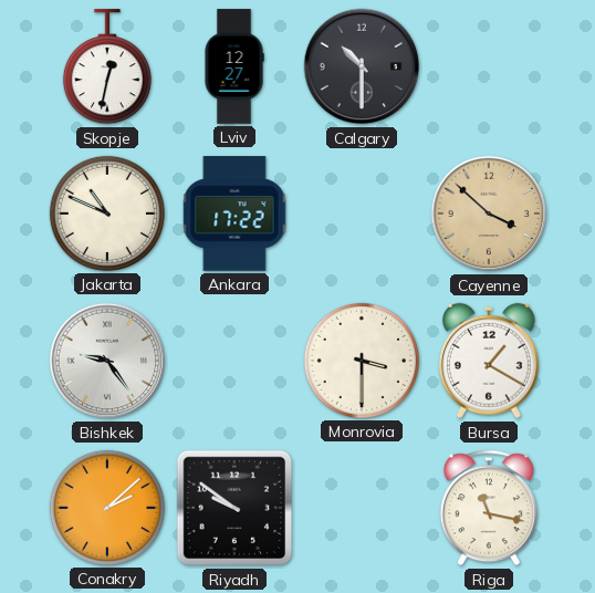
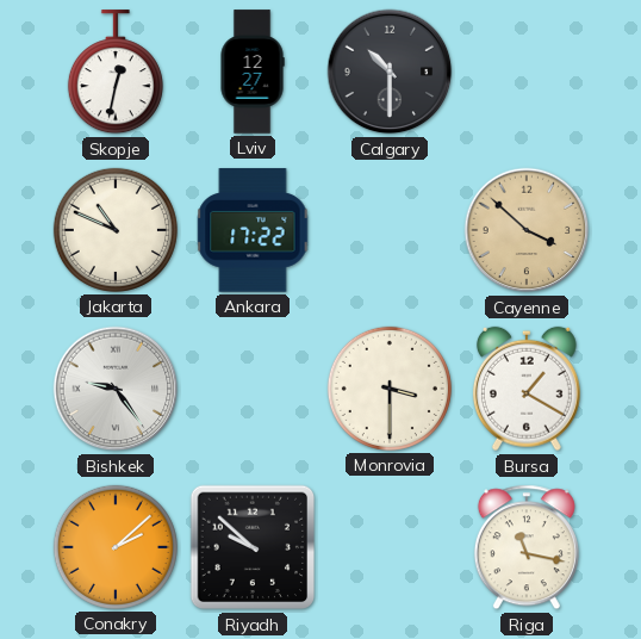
Riyadh: 9:51 -> 9:52
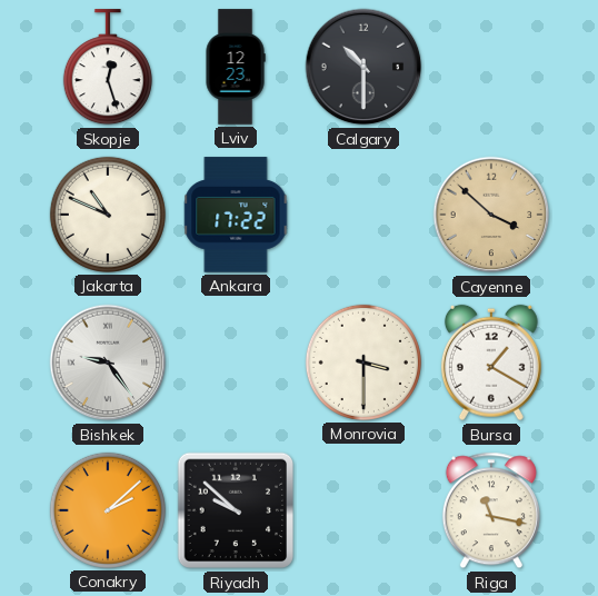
Skopje: 12:32 -> 12:27
Lviv: 12:27 -> 12:23
